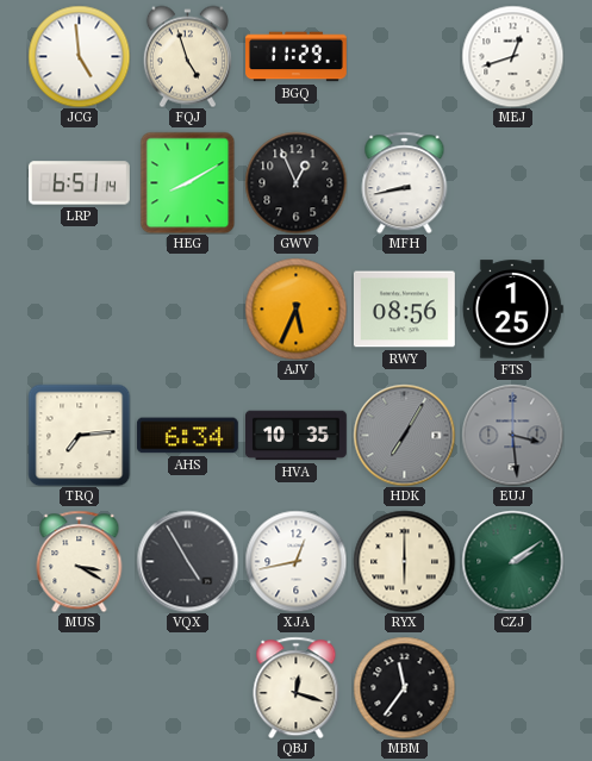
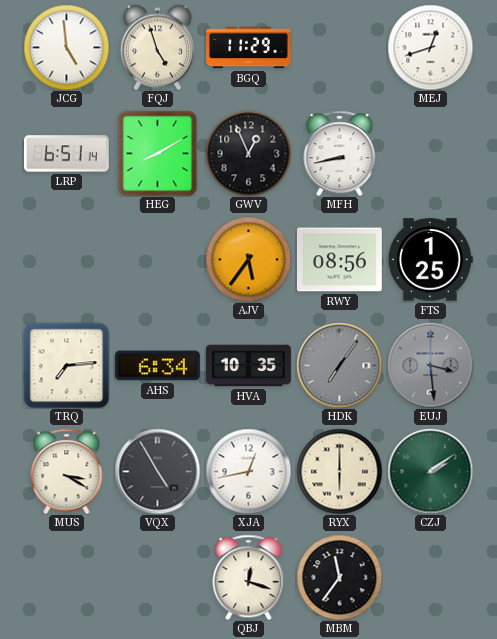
AJV: 5:34 -> 5:36
HDK: 7:05 -> 7:06
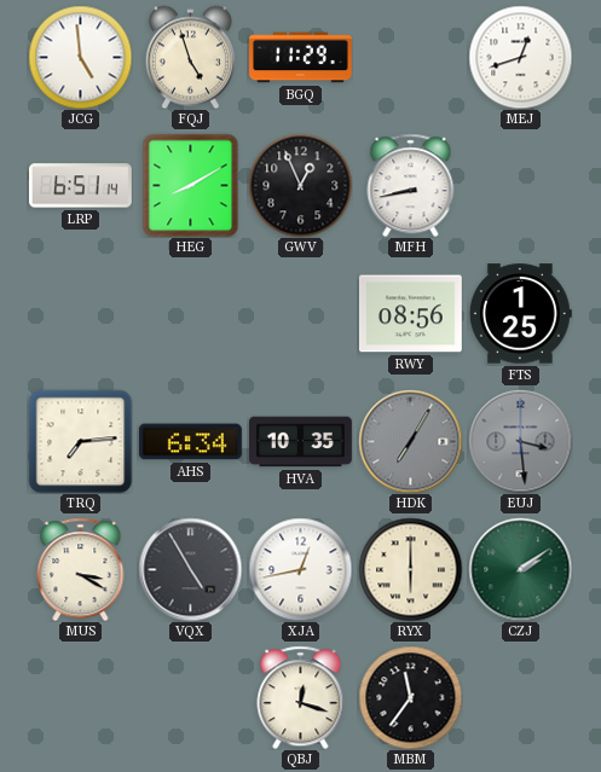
AJV: 5:36 -> none
HDK: 7:06 -> 7:05
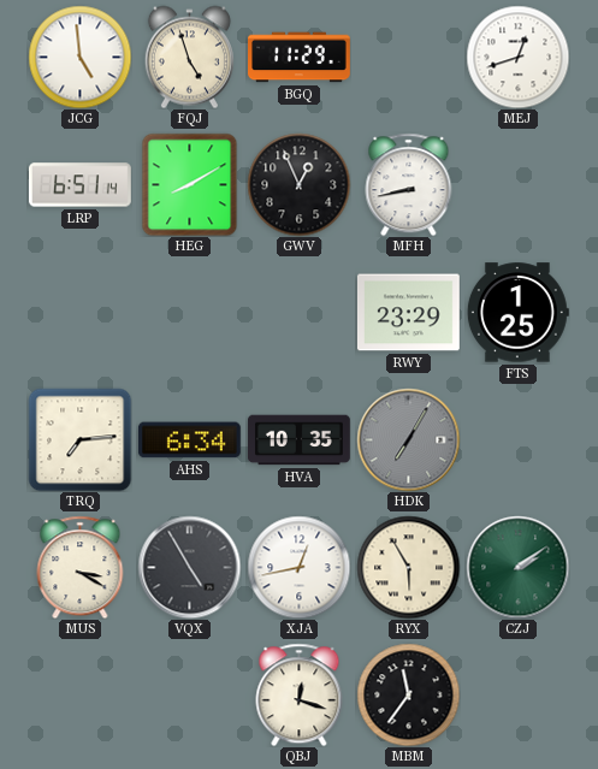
RWY: 08:56 -> 23:29
EUJ: 3:29 -> none
RYX: 6:00 -> 5:55
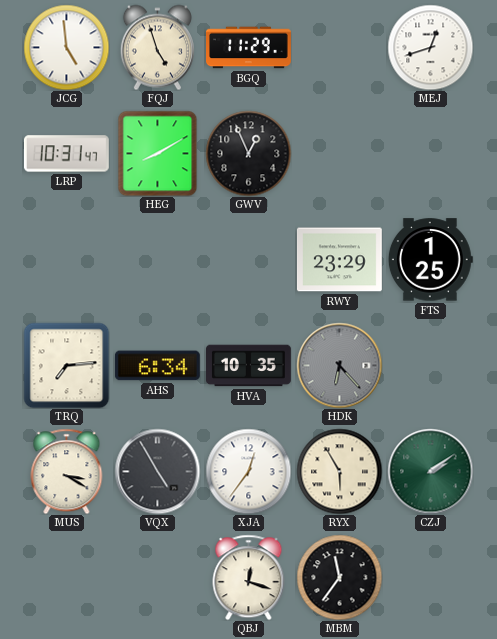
LRP: 6:51 -> 10:31
MFH: 8:43 -> none
HDK: 7:05 -> 6:23
XJA: 12:43 -> 12:36
